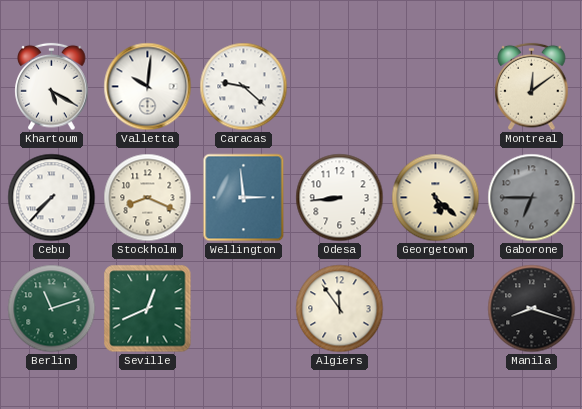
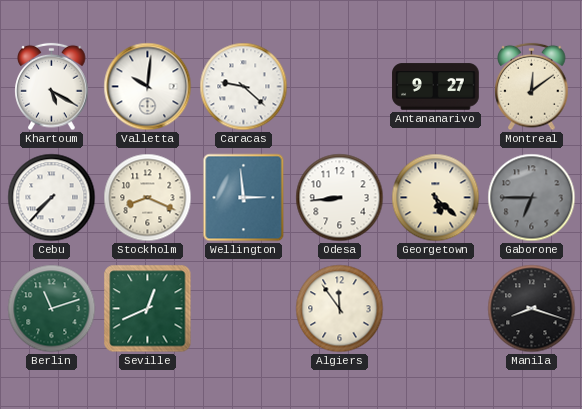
Antananarivo: none -> 9:27
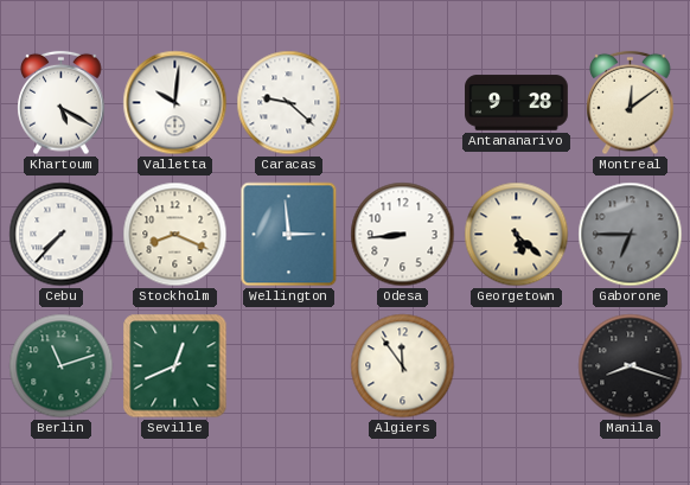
Antananarivo: 9:27 -> 9:28
